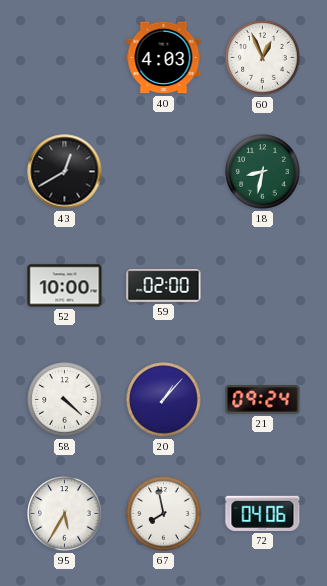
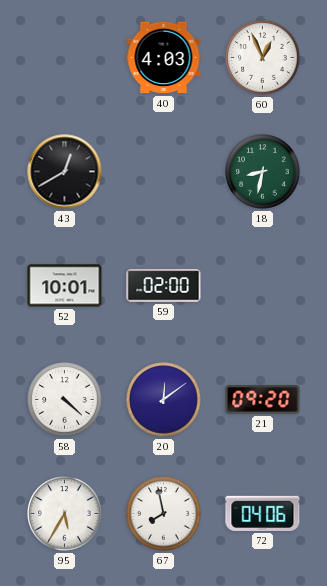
52: 10:00 -> 10:01
20: 1:07 -> 12:09
21: 09:24 -> 09:20
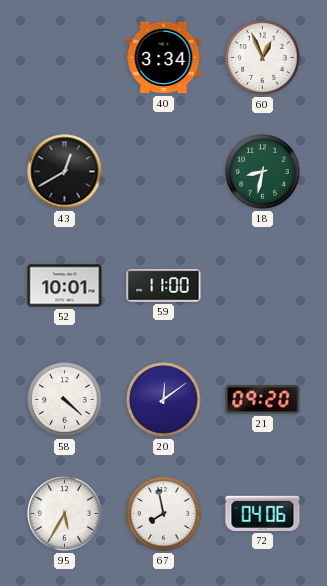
40: 4:03 -> 3:34
59: 02:00 -> 11:00
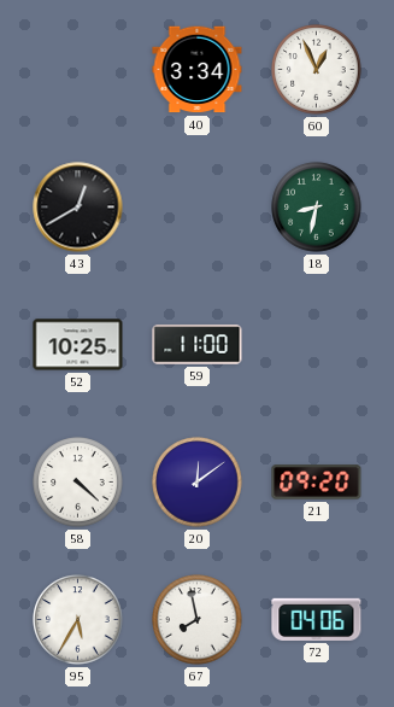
52: 10:01 -> 10:25
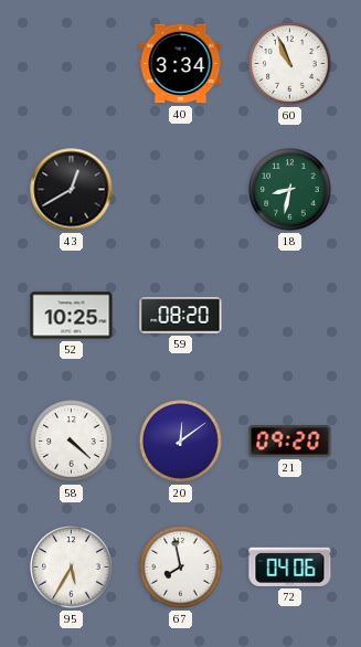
60: 12:56 -> 10:56
59: 11:00 -> 08:20
